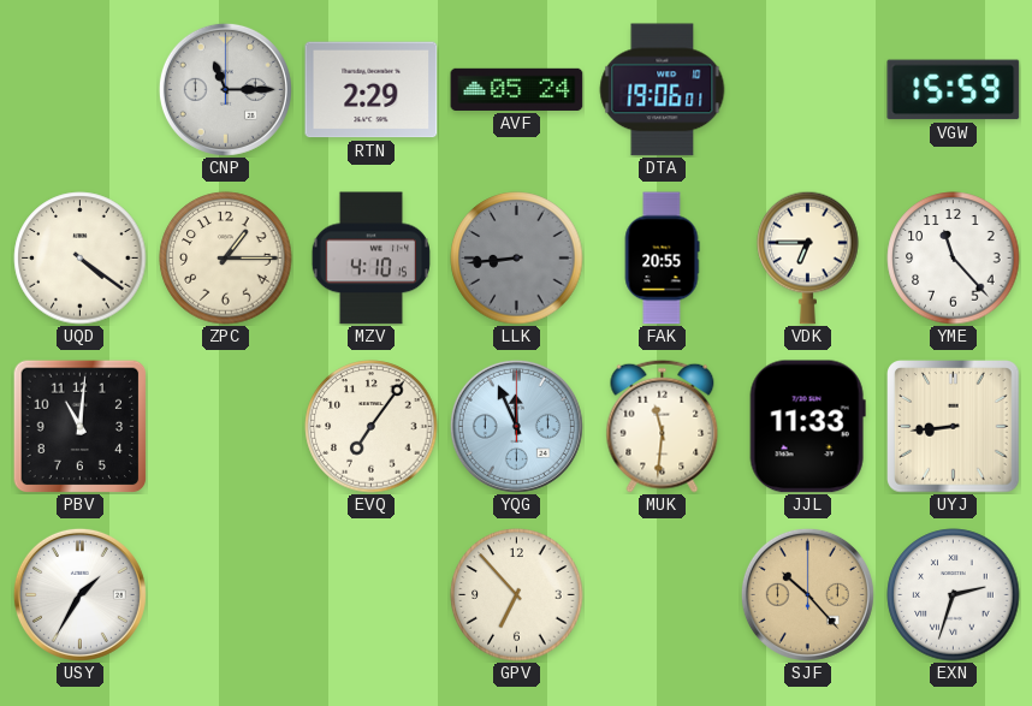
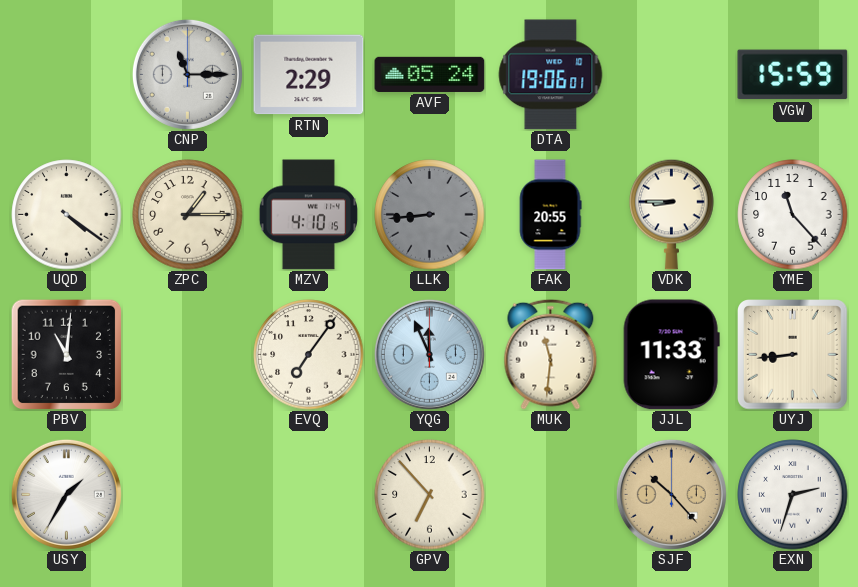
VDK: 6:45 -> 8:45
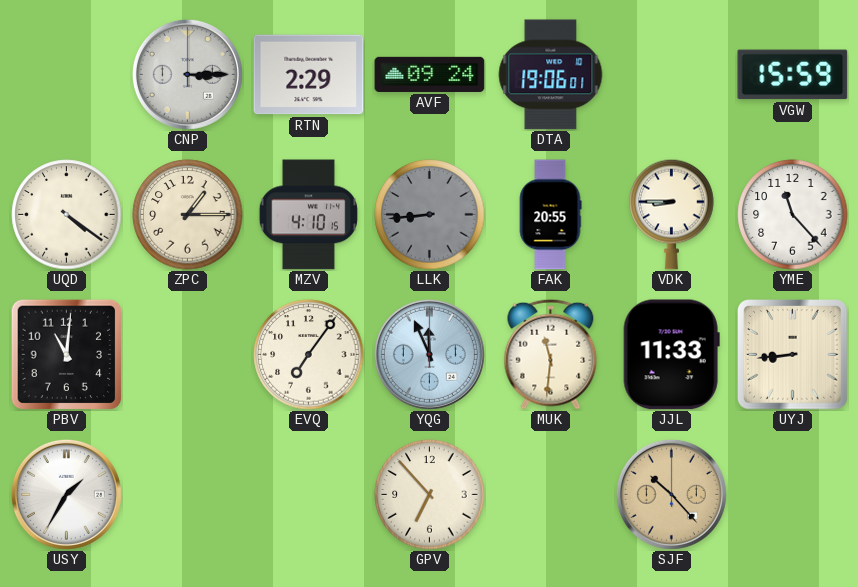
CNP: 11:15 -> 3:15
AVF: 05:24 -> 09:24
EXN: 2:33 -> none
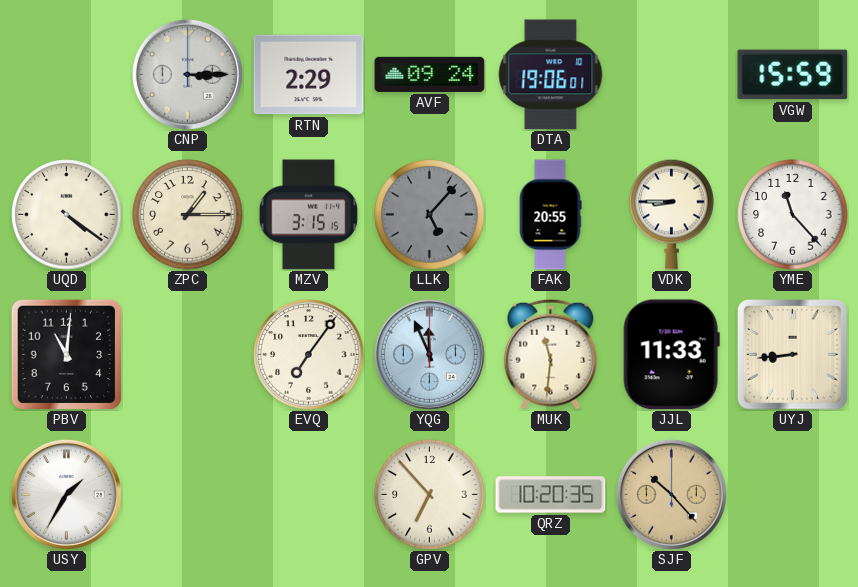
MZV: 4:10 -> 3:15
LLK: 8:44 -> 5:07
QRZ: none -> 10:20
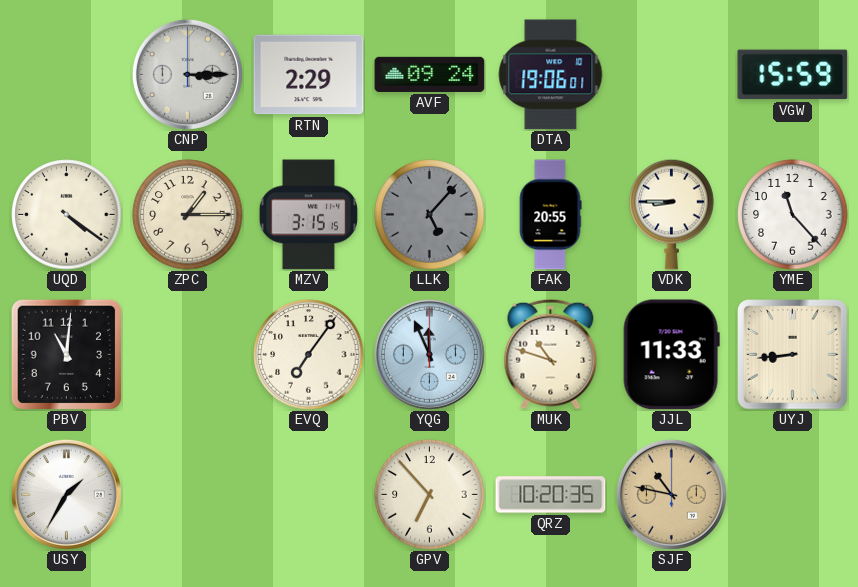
MUK: 11:31 -> 10:48
SJF: 10:23 -> 10:47
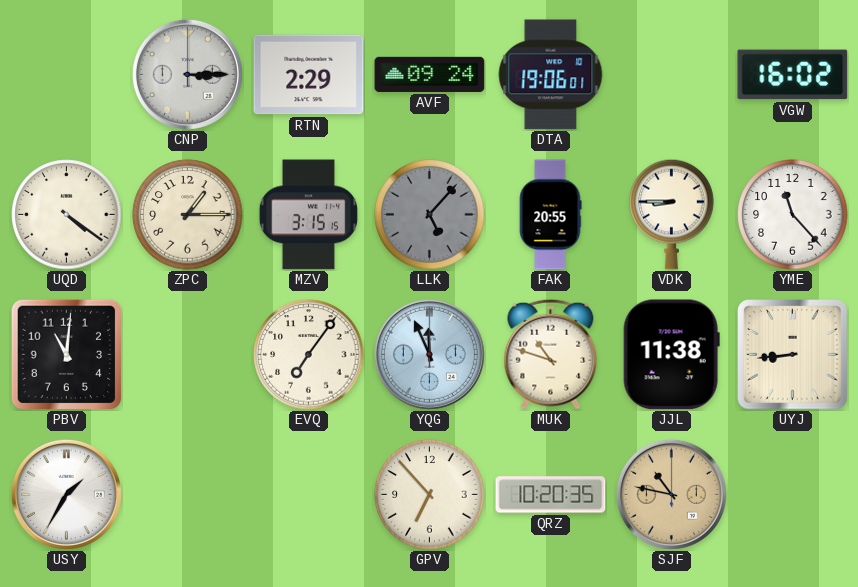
VGW: 15:59 -> 16:02
JJL: 11:33 -> 11:38
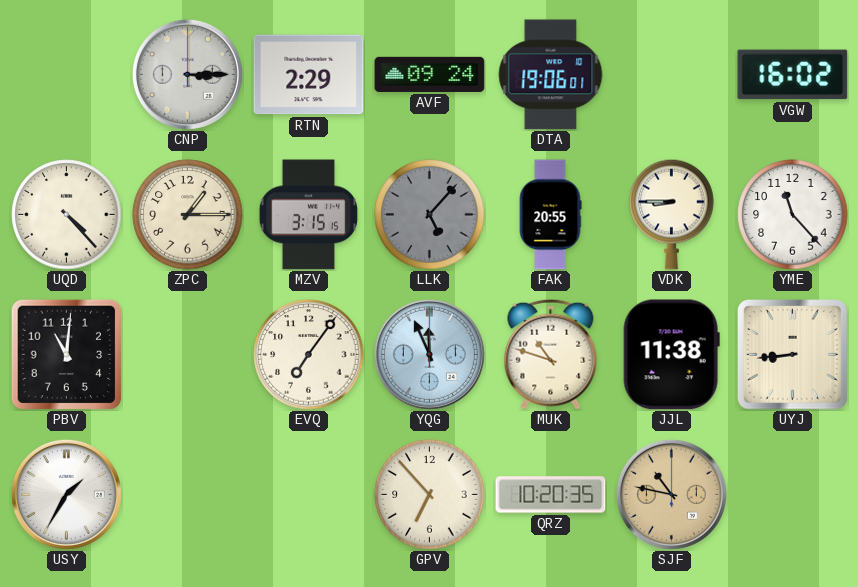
UQD: 4:21 -> 4:23
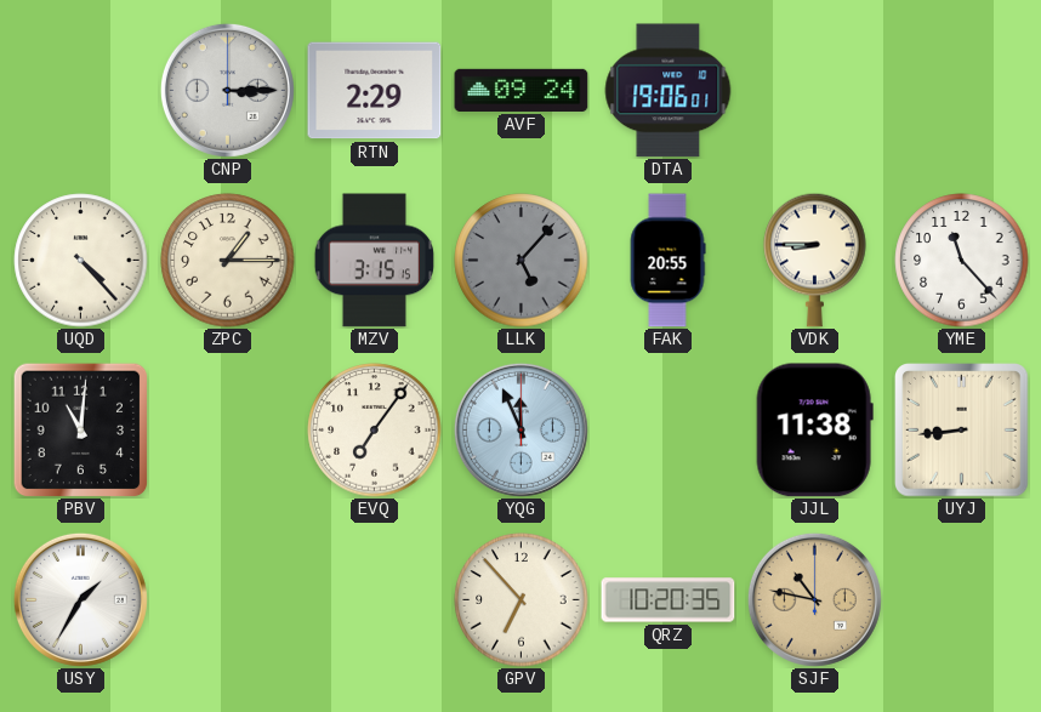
VGW: 16:02 -> none
MUK: 10:48 -> none
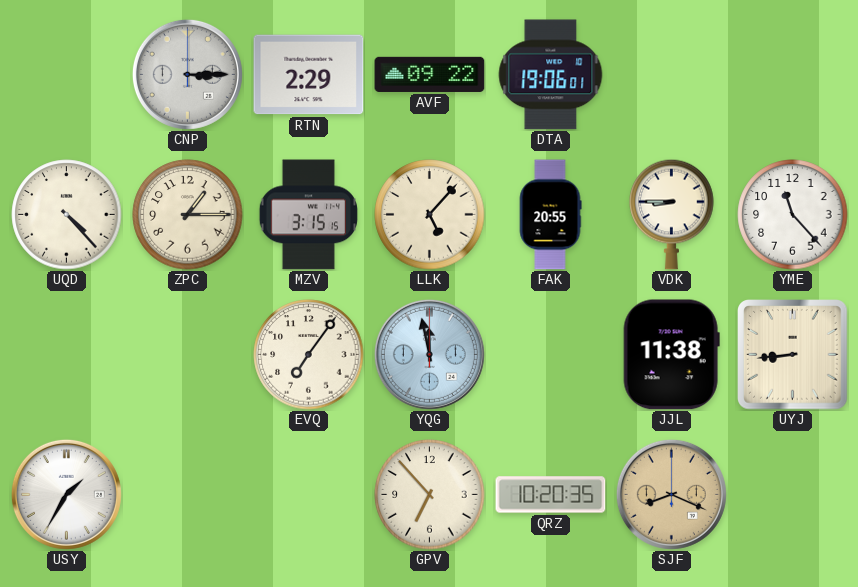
AVF: 09:24 -> 09:22
LLK dial: grey -> cream
PBV: 11:01 -> none
YQG: 11:56 -> 11:58
SJF: 10:47 -> 8:19
